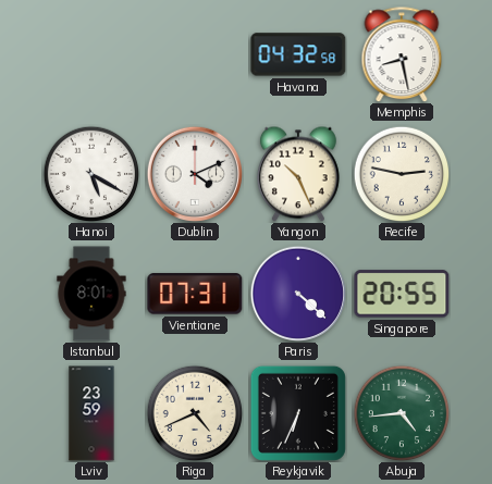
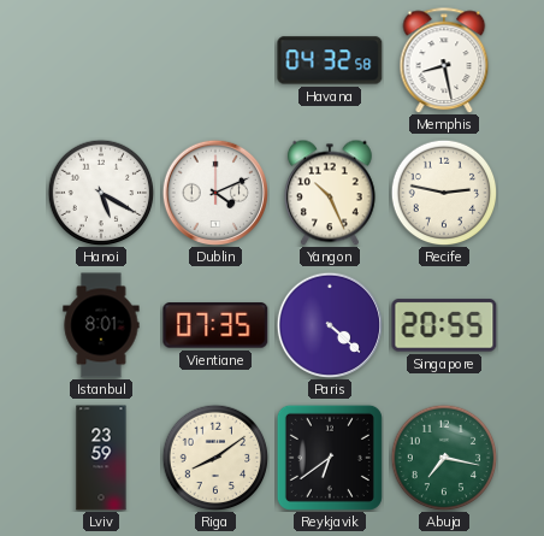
Vientiane: 07:31 -> 07:35
Riga: 4:41 -> 8:09
Reykjavik: 6:34 -> 6:39
Abuja: 4:44 -> 7:17
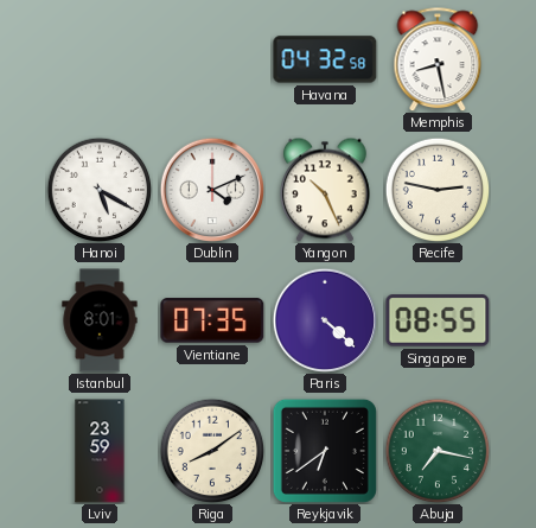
Singapore: 20:55 -> 08:55
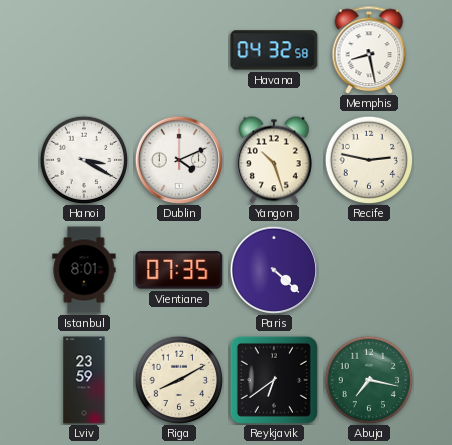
Hanoi: 5:20 -> 3:20
Yangon: 10:26 -> 10:27
Singapore: 08:55 -> none
Riga: 8:09 -> 8:10
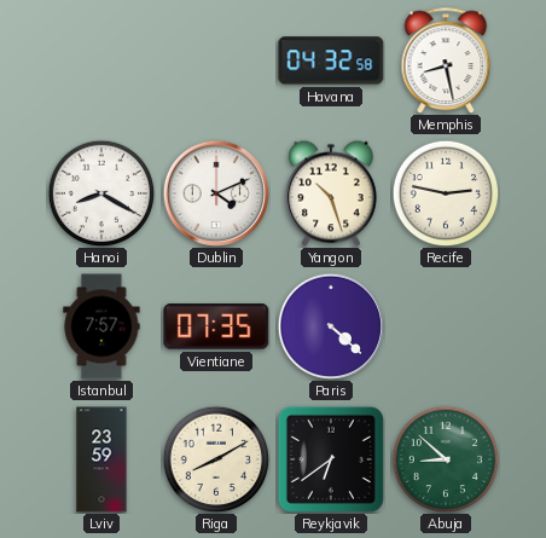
Hanoi: 3:20 -> 8:20
Istanbul: 8:01 -> 7:57
Abuja: 7:17 -> 8:52
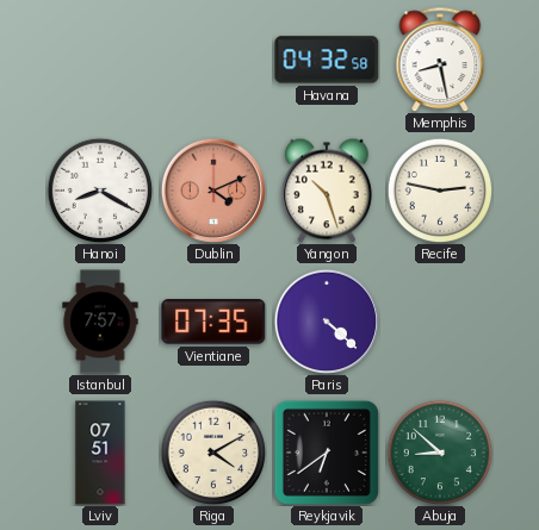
Dublin dial: white -> salmon
Lviv: 23:59 -> 07:51
Riga: 8:10 -> 4:10
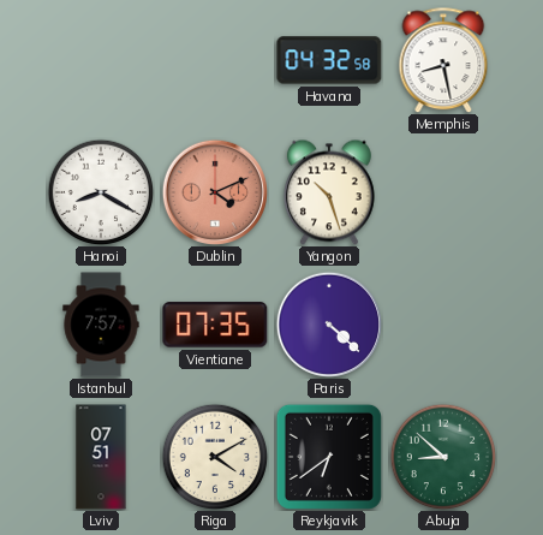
Recife: 2:47 -> none
